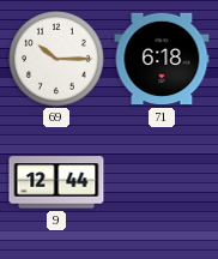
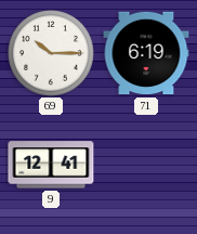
71: 6:18 -> 6:19
9: 12:44 -> 12:41
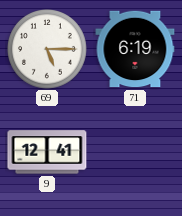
69: 10:15 -> 5:15
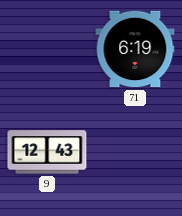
69: 5:15 -> none
9: 12:41 -> 12:43
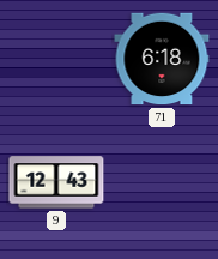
71: 6:19 -> 6:18
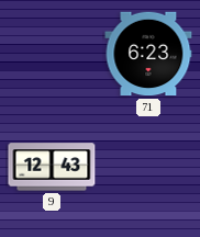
71: 6:18 -> 6:23
